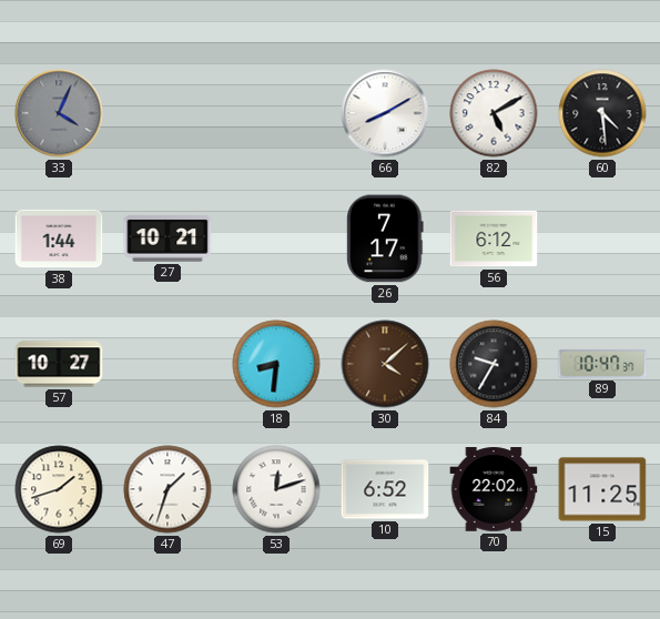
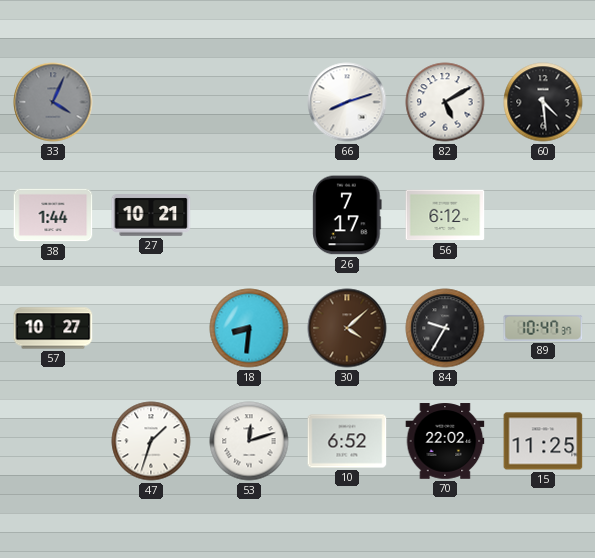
66: 8:10 -> 8:12
69: 1:42 -> none
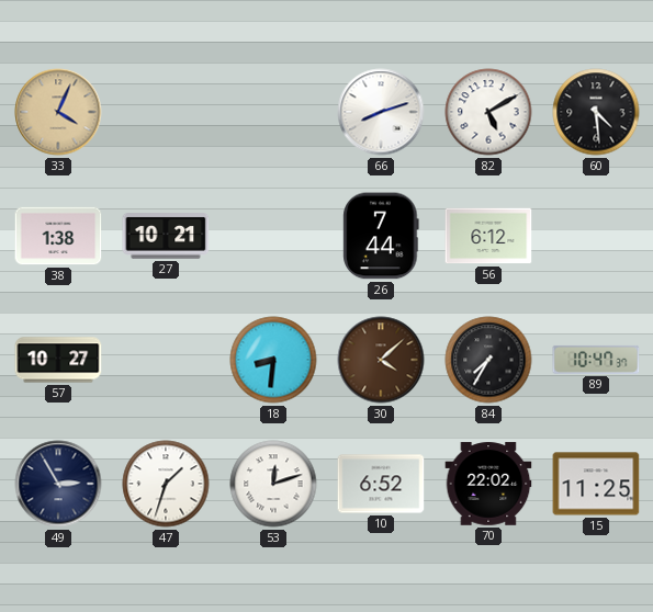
33 dial: grey -> champagne
38: 1:44 -> 1:38
26: 7:17 -> 7:44
84: 9:35 -> 7:35
49: none -> 2:55
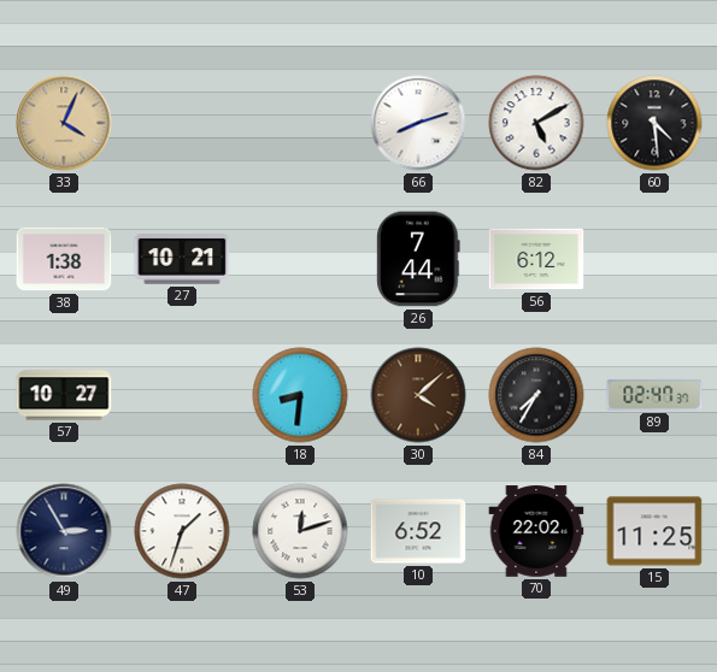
89: 10:47 -> 02:47
